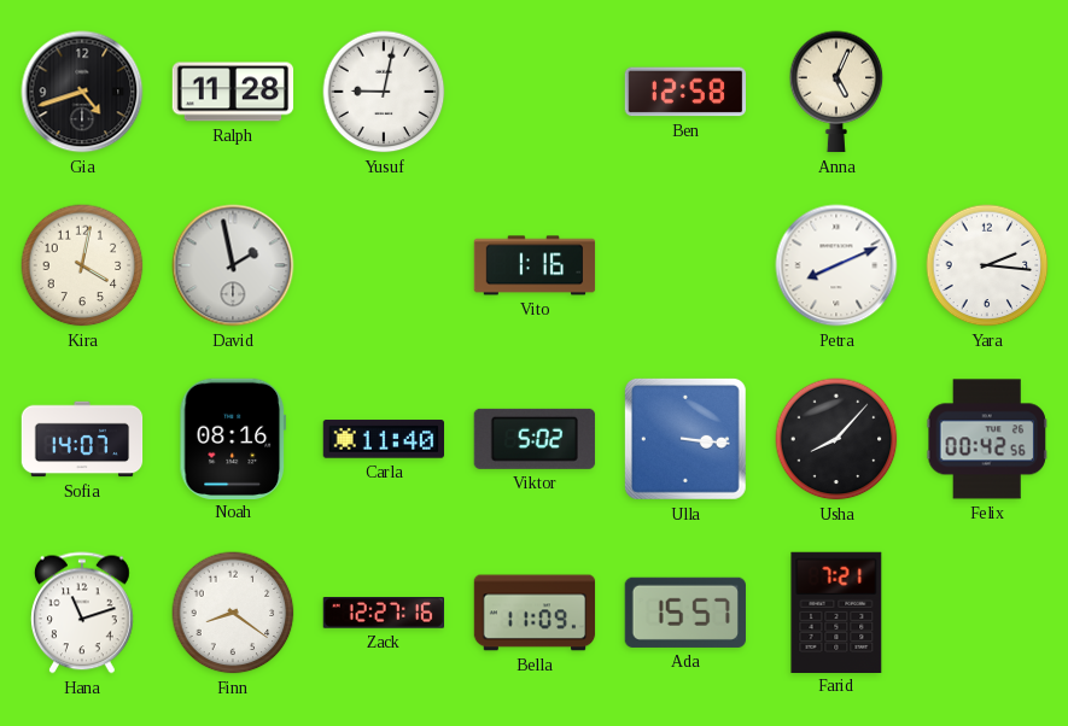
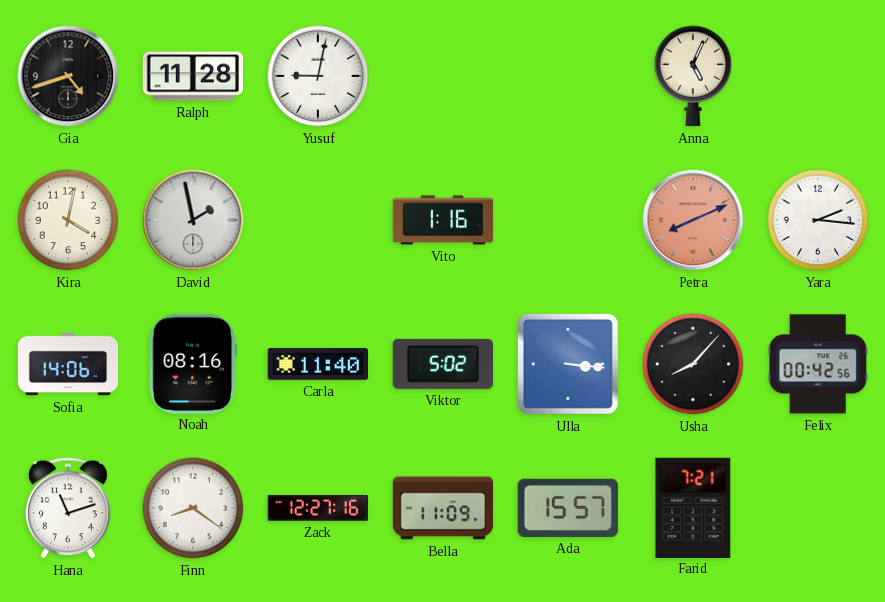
Ben: 12:58 -> none
Petra dial: white -> salmon
Sofia: 14:07 -> 14:06
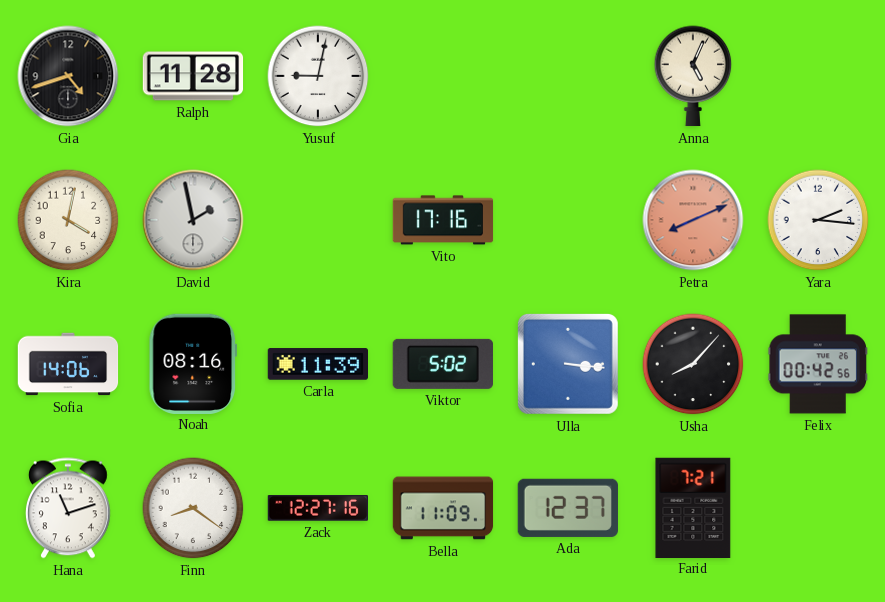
Vito: 1:16 -> 17:16
Carla: 11:40 -> 11:39
Ada: 15:57 -> 12:37
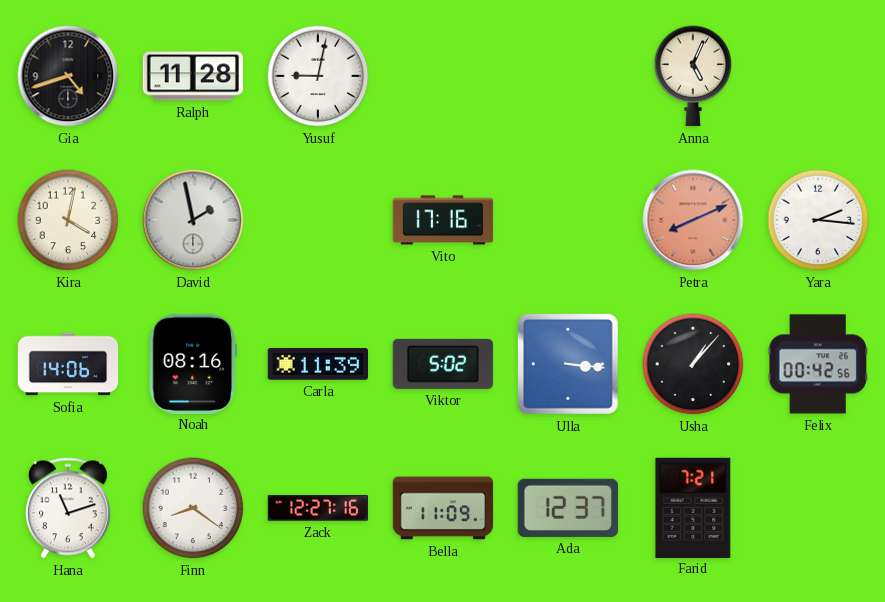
Usha: 8:07 -> 1:07
